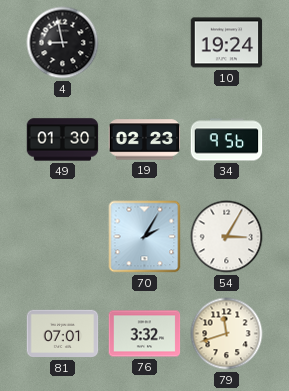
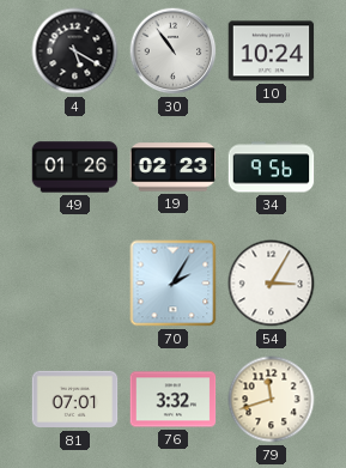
4: 8:58 -> 5:20
30: none -> 10:54
10: 19:24 -> 10:24
49: 01:30 -> 01:26
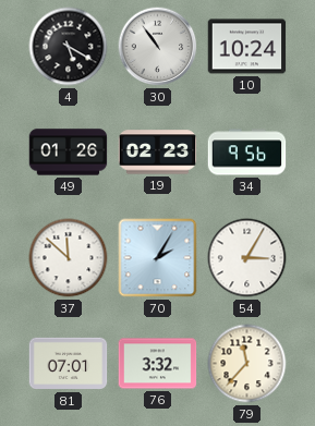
37: none -> 11:52
79: 11:42 -> 11:37
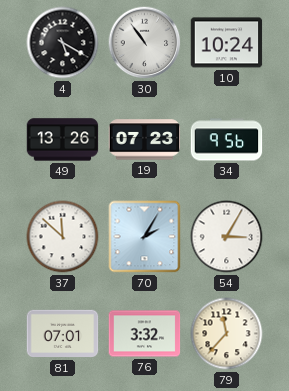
49: 01:26 -> 13:26
19: 02:23 -> 07:23
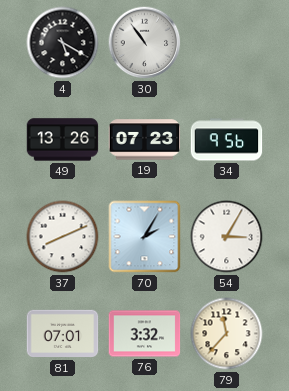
10: 10:24 -> none
37: 11:52 -> 8:11
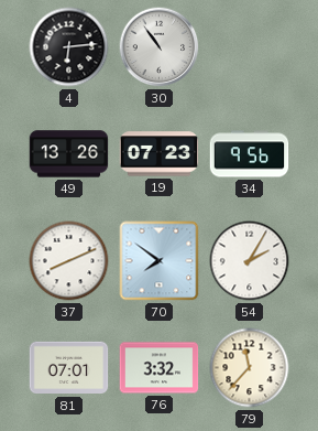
4: 5:20 -> 6:14
70: 2:05 -> 7:51
54: 3:05 -> 2:05
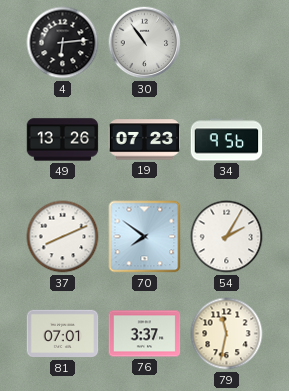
76: 3:32 -> 3:37
79: 11:37 -> 11:32
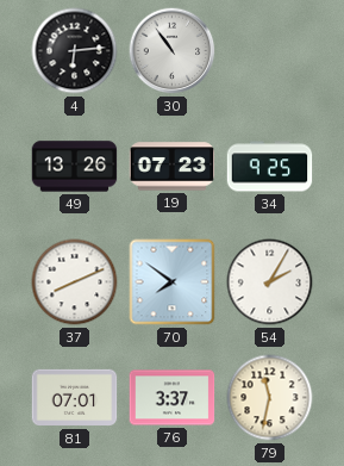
34: 9:56 -> 9:25
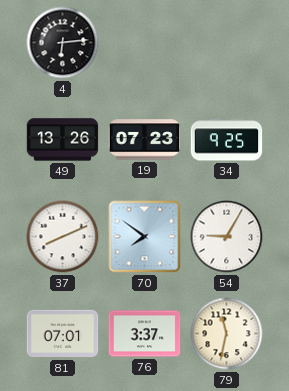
30: 10:54 -> none
54: 2:05 -> 9:05
